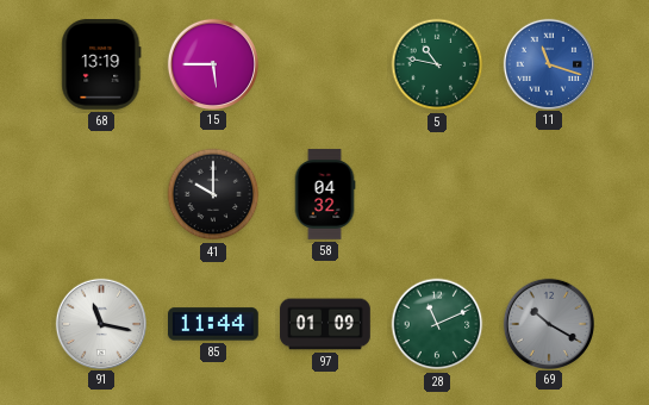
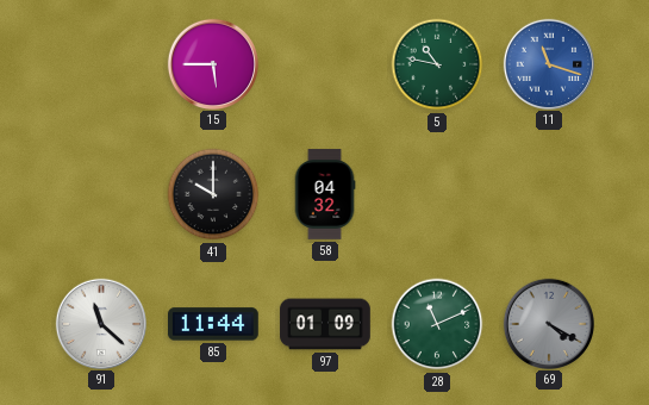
68: 13:19 -> none
91: 11:17 -> 11:22
69: 10:20 -> 4:20
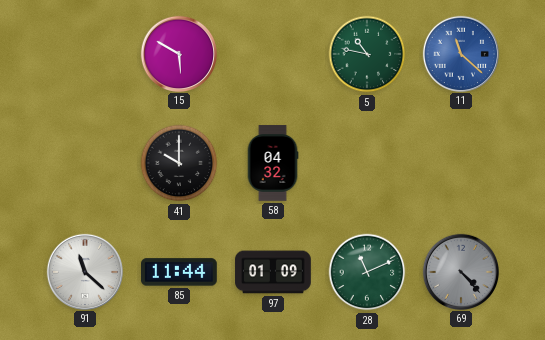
15: 5:45 -> 5:50
11: 11:18 -> 11:22
69: 4:20 -> 4:23
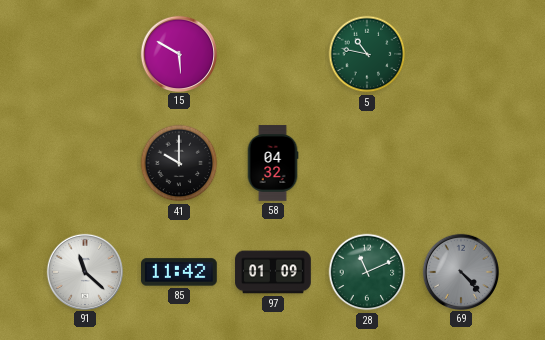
11: 11:22 -> none
85: 11:44 -> 11:42
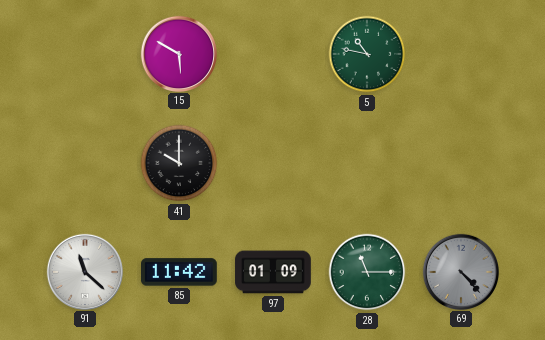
58: 04:32 -> none
28: 11:11 -> 11:15
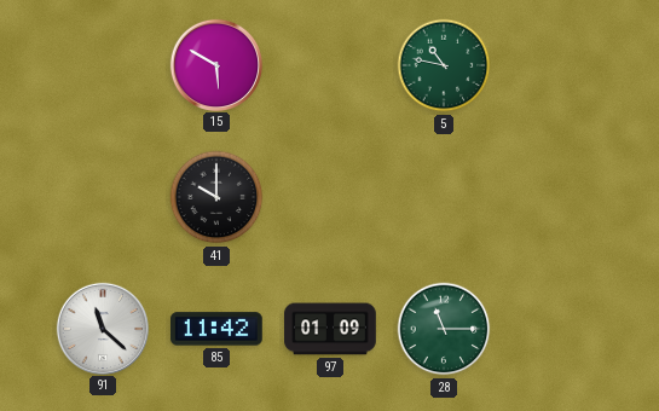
69: 4:23 -> none
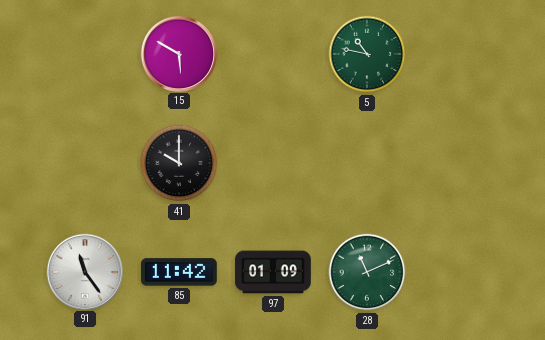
91: 11:22 -> 11:24
28: 11:15 -> 11:11
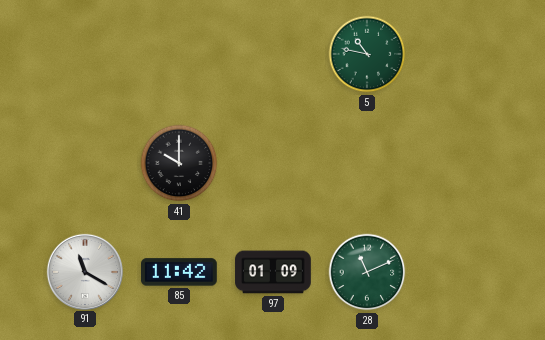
15: 5:50 -> none
91: 11:24 -> 11:20
